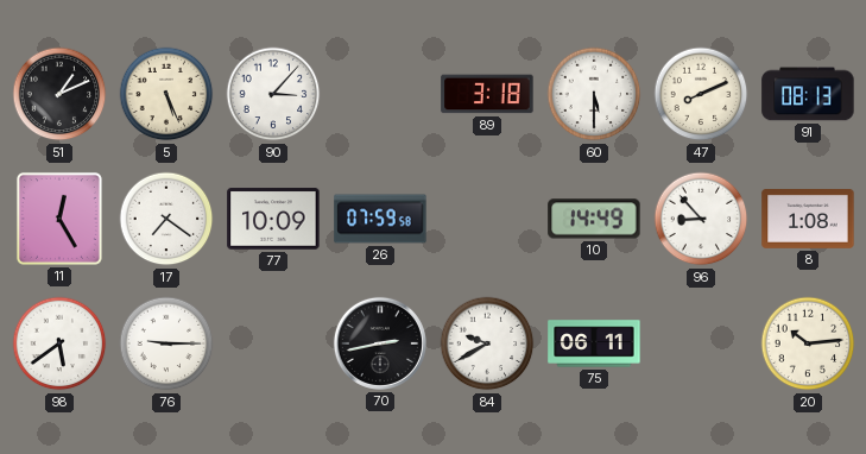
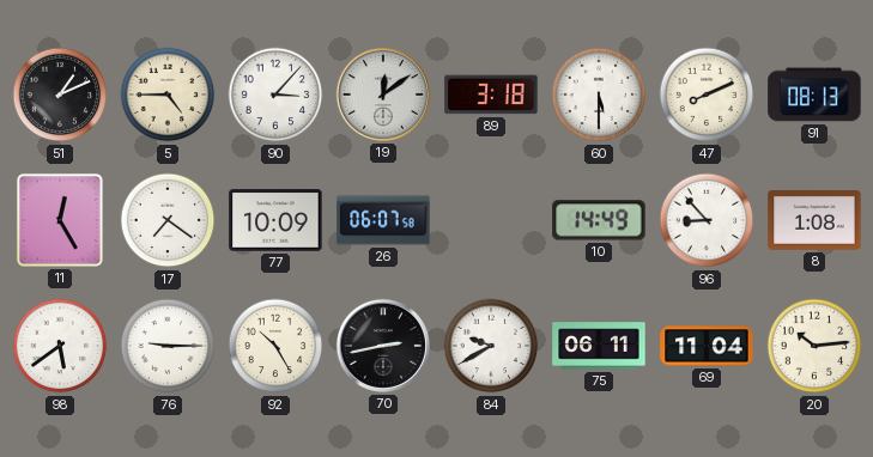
5: 5:26 -> 4:45
19: none -> 12:09
26: 07:59 -> 06:07
92: none -> 10:25
69: none -> 11:04
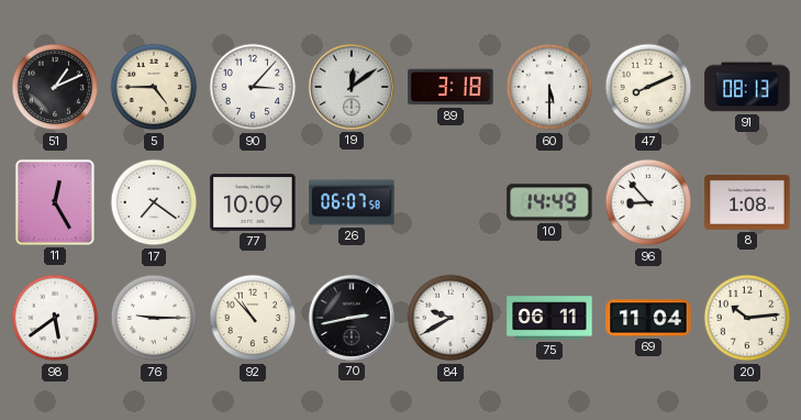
92: 10:25 -> 10:53
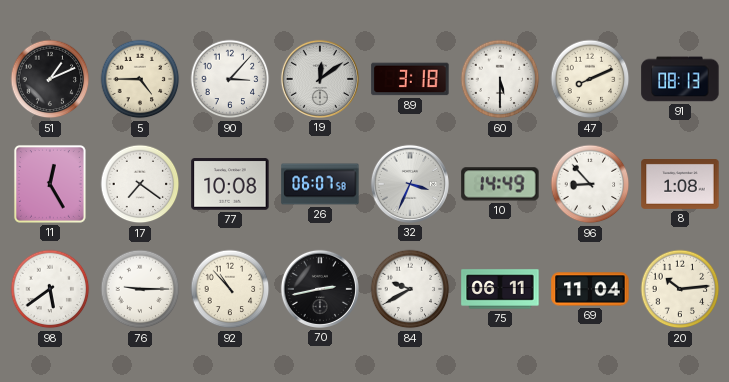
77: 10:09 -> 10:08
32: none -> 3:34
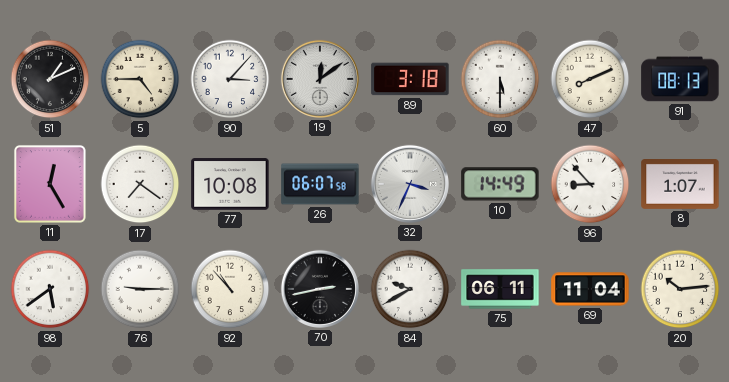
8: 1:08 -> 1:07
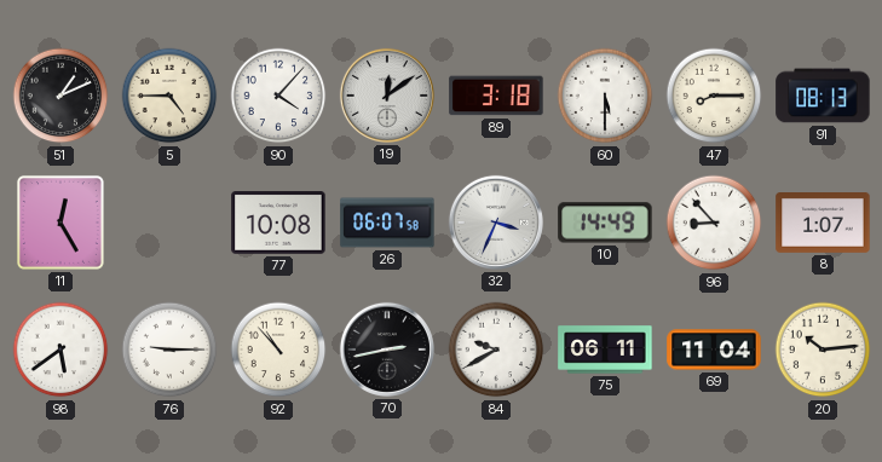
90: 3:07 -> 4:07
47: 8:11 -> 8:15
17: 7:21 -> none
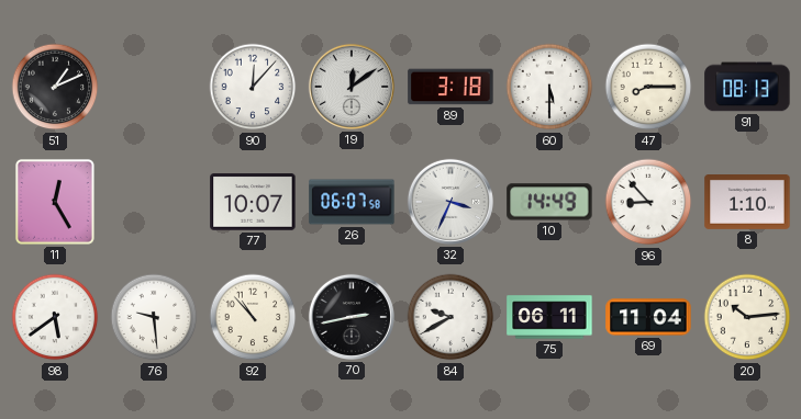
5: 4:45 -> none
90: 4:07 -> 12:07
77: 10:08 -> 10:07
8: 1:07 -> 1:10
76: 9:15 -> 9:29
